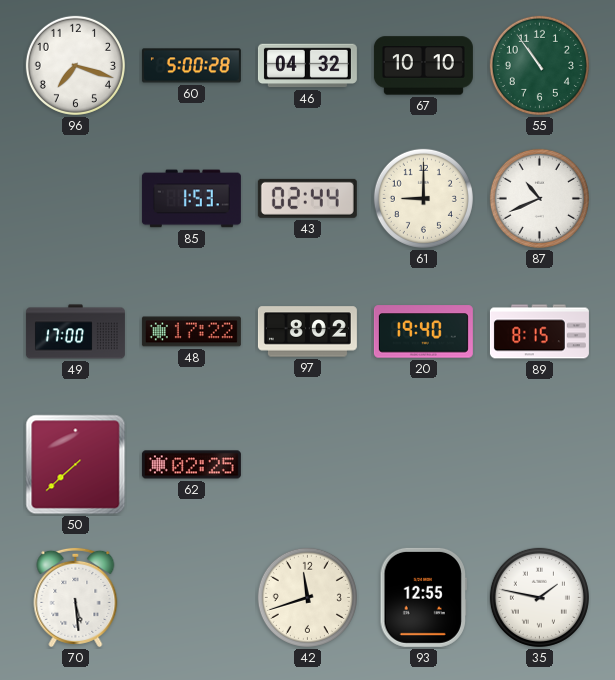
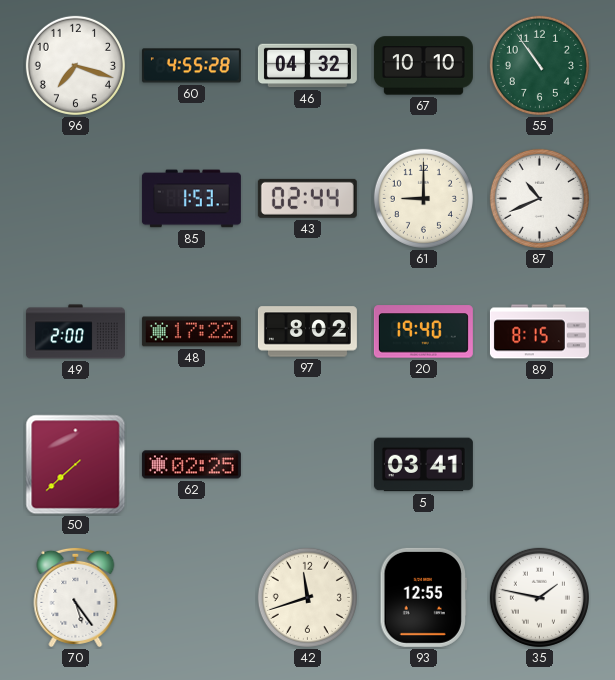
60: 5:00 -> 4:55
49: 17:00 -> 2:00
5: none -> 03:41
70: 5:29 -> 5:24
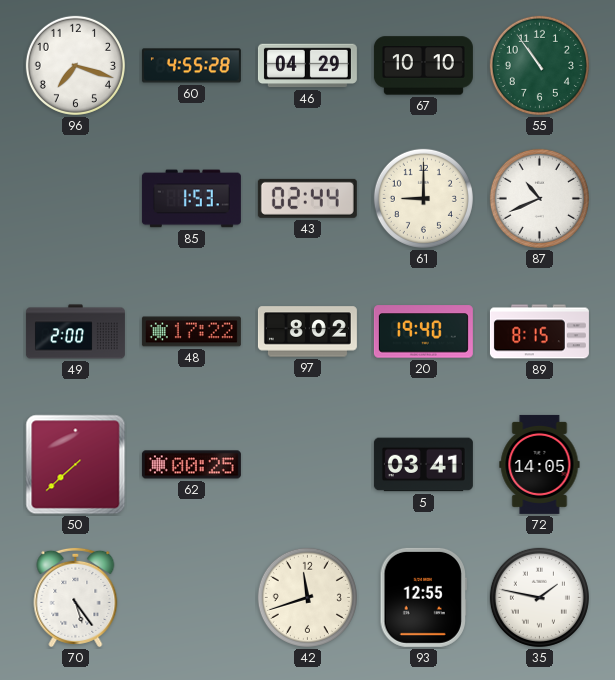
46: 04:32 -> 04:29
62: 02:25 -> 00:25
72: none -> 14:05
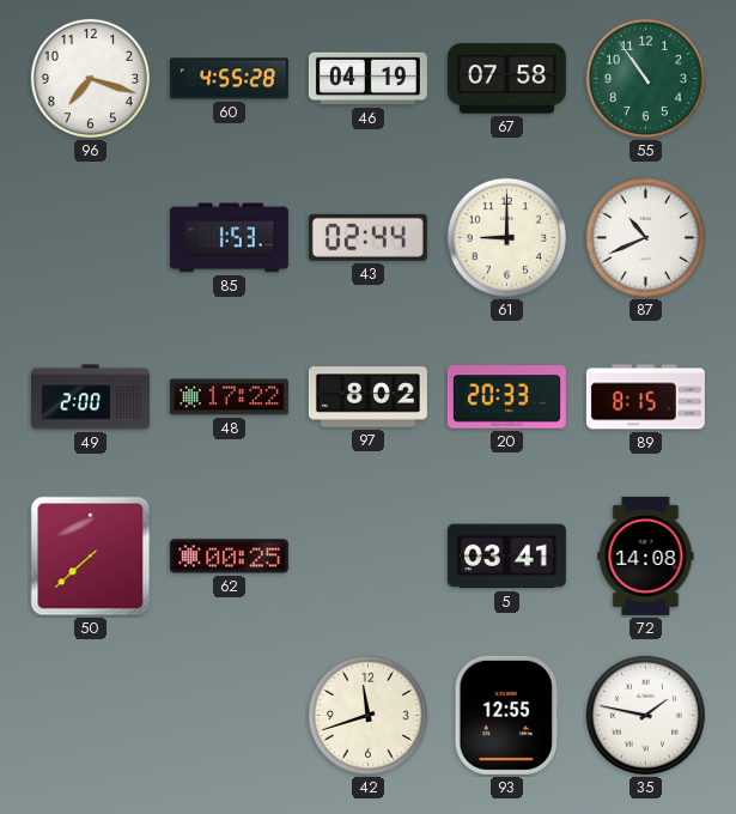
46: 04:29 -> 04:19
67: 10:10 -> 07:58
20: 19:40 -> 20:33
72: 14:05 -> 14:08
70: 5:24 -> none
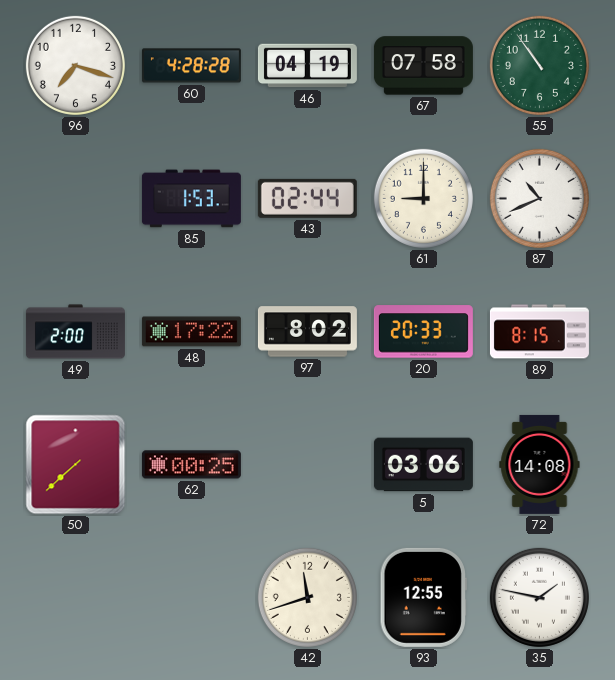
60: 4:55 -> 4:28
5: 03:41 -> 03:06
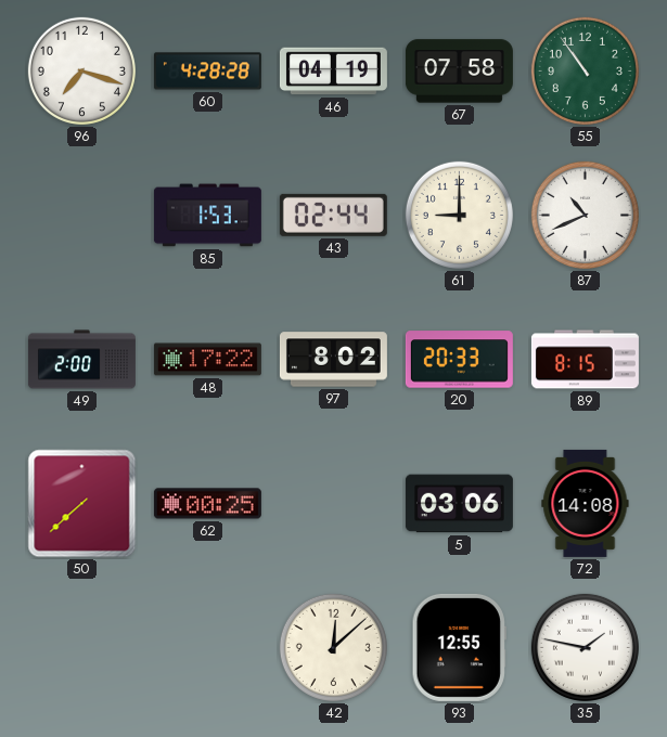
42: 11:42 -> 12:08
